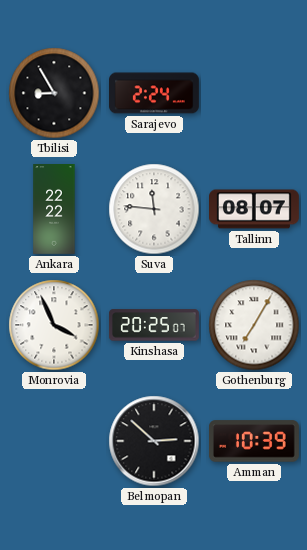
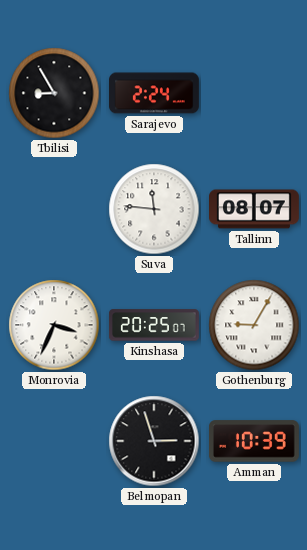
Ankara: 22:22 -> none
Monrovia: 3:56 -> 3:34
Gothenburg: 7:05 -> 9:05
Belmopan: 2:52 -> 2:57
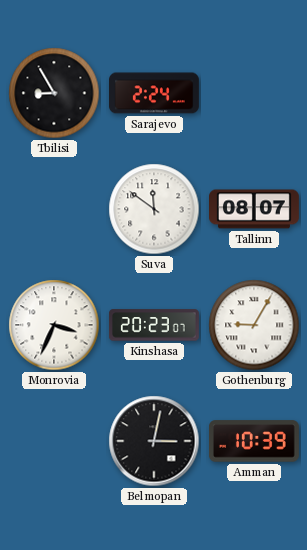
Suva: 11:46 -> 11:51
Kinshasa: 20:25 -> 20:23
Belmopan: 2:57 -> 3:02
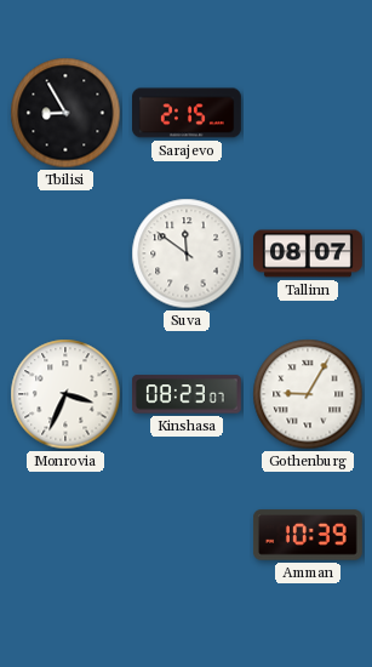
Sarajevo: 2:24 -> 2:15
Kinshasa: 20:23 -> 08:23
Belmopan: 3:02 -> none
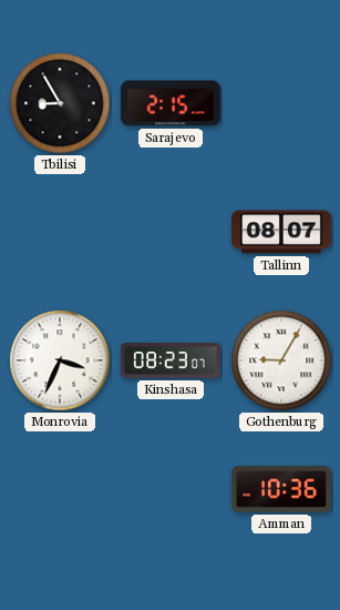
Suva: 11:51 -> none
Amman: 10:39 -> 10:36
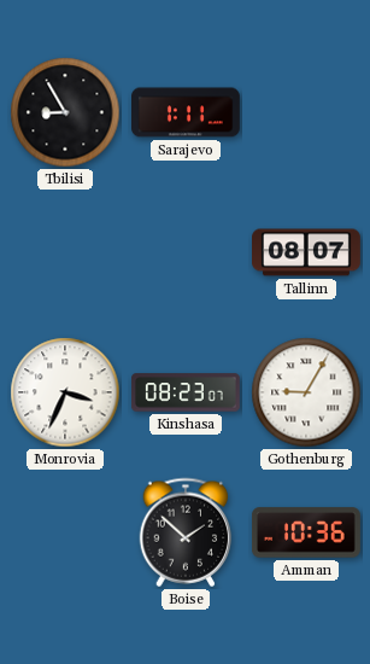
Sarajevo: 2:15 -> 1:11
Boise: none -> 1:52
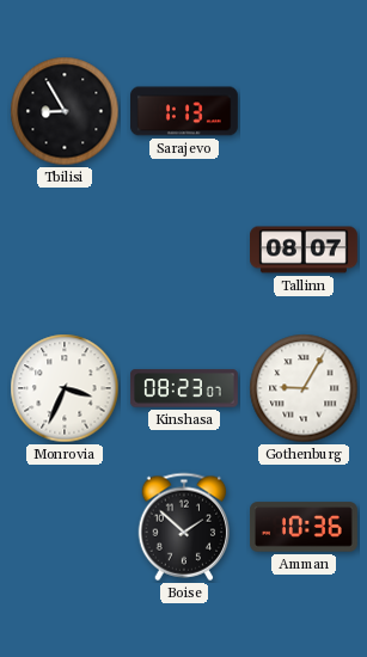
Sarajevo: 1:11 -> 1:13
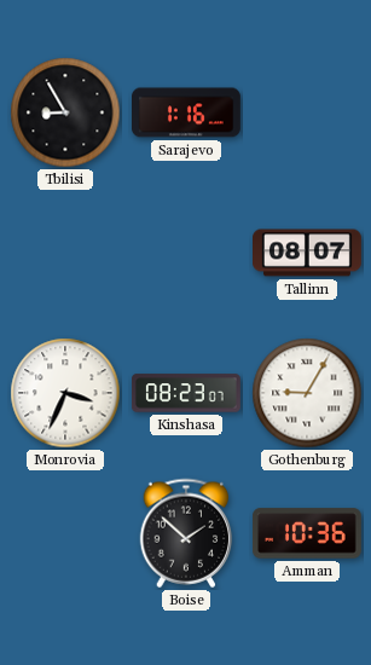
Sarajevo: 1:13 -> 1:16
